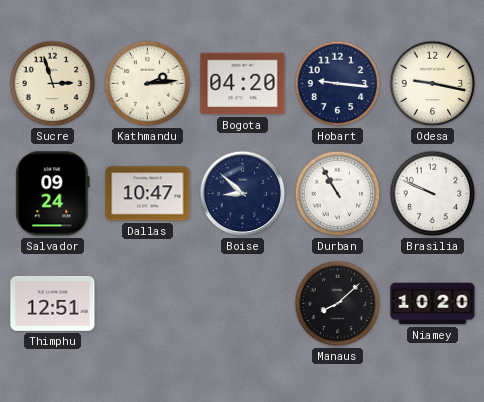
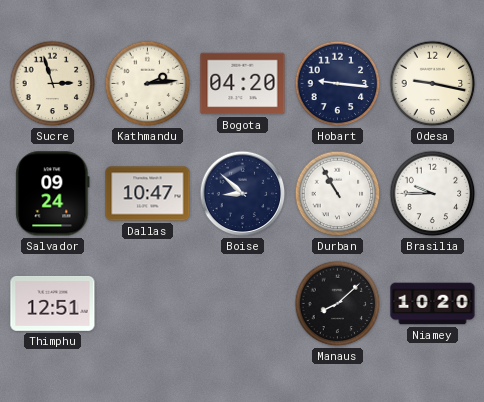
Brasilia: 9:49 -> 9:45
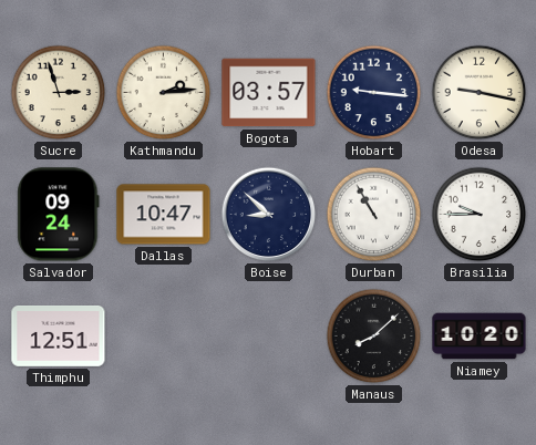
Bogota: 04:20 -> 03:57
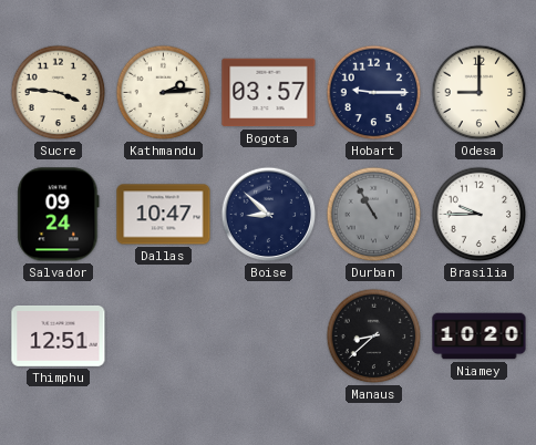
Sucre: 2:57 -> 3:46
Hobart: 9:16 -> 9:15
Odesa: 9:17 -> 9:00
Durban dial: white -> grey
Manaus: 8:08 -> 8:38
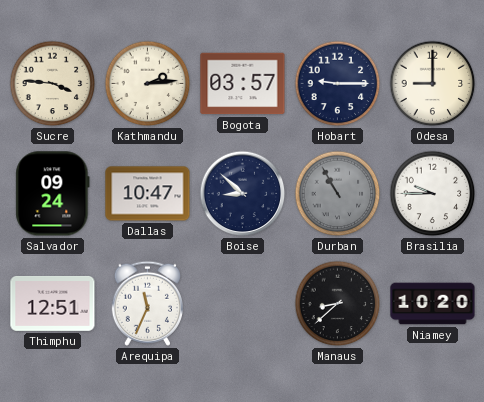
Arequipa: none -> 11:34
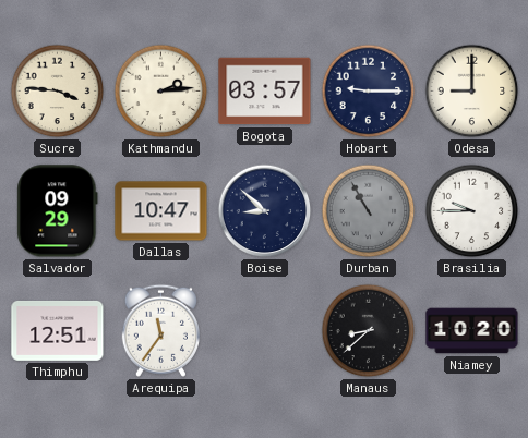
Salvador: 09:24 -> 09:29
Arequipa: 11:34 -> 11:36
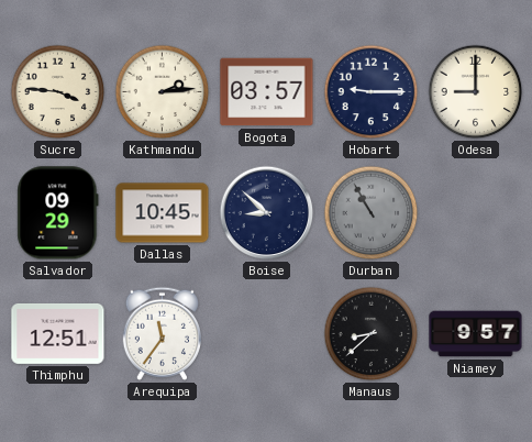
Dallas: 10:47 -> 10:45
Brasilia: 9:45 -> none
Niamey: 10:20 -> 9:57
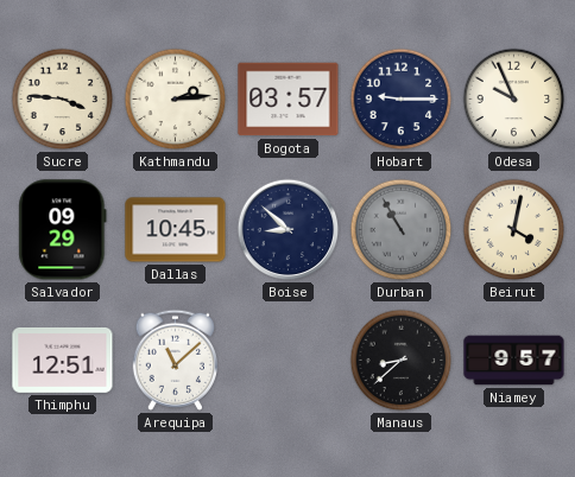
Odesa: 9:00 -> 9:56
Beirut: none -> 4:02
Arequipa: 11:36 -> 11:08
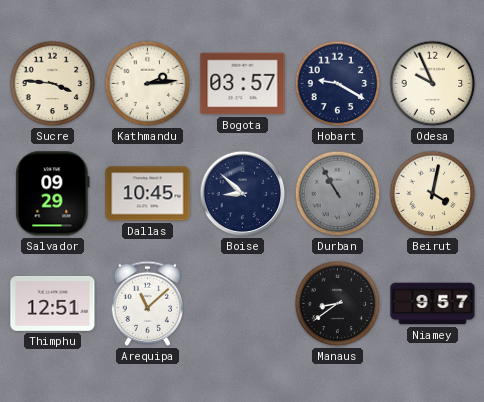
Hobart: 9:15 -> 9:20
Manaus: 8:38 -> 8:39
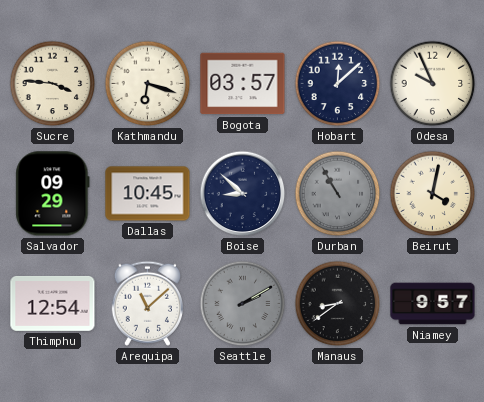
Kathmandu: 2:14 -> 6:18
Hobart: 9:20 -> 12:08
Thimphu: 12:51 -> 12:54
Seattle: none -> 2:10
